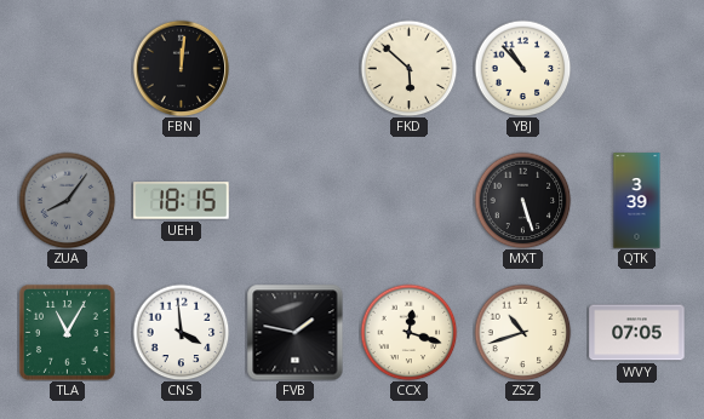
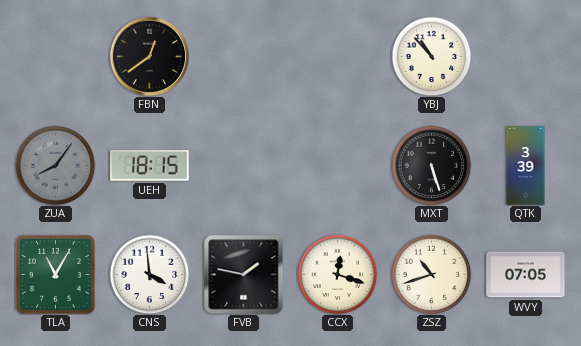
FBN: 12:01 -> 12:39
FKD: 5:52 -> none
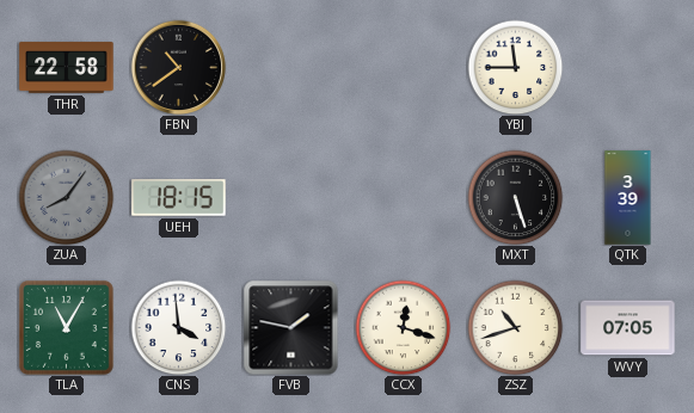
THR: none -> 22:58
FBN: 12:39 -> 10:39
YBJ: 10:53 -> 11:45
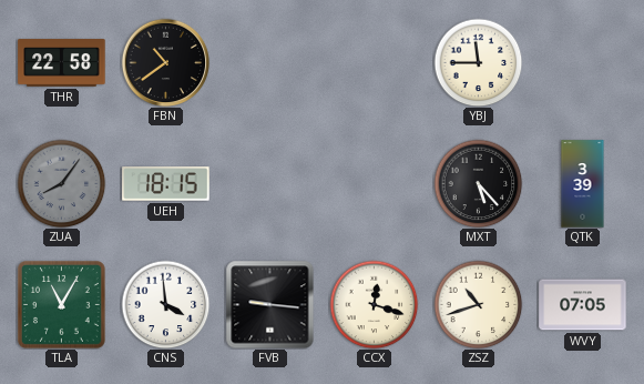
MXT: 5:27 -> 5:23
FVB: 1:47 -> 9:16
